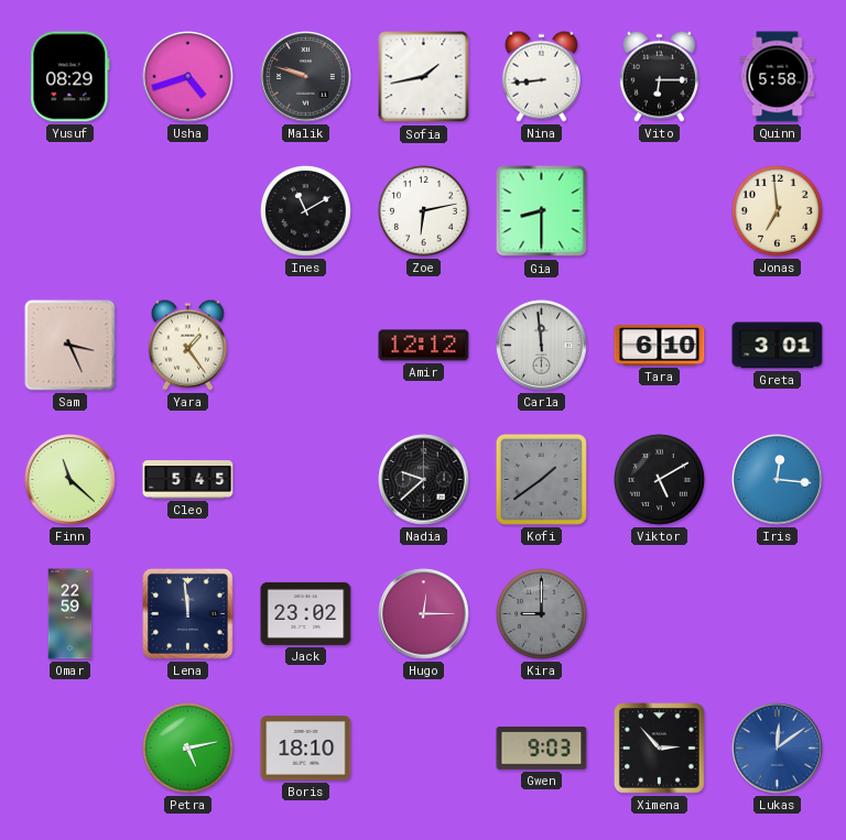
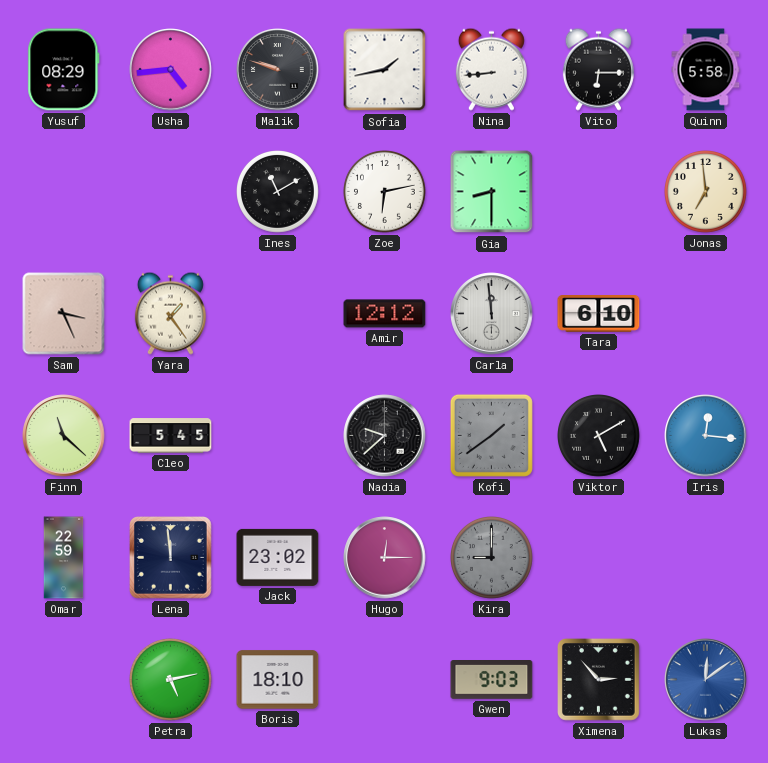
Usha: 4:42 -> 4:44
Greta: 3:01 -> none
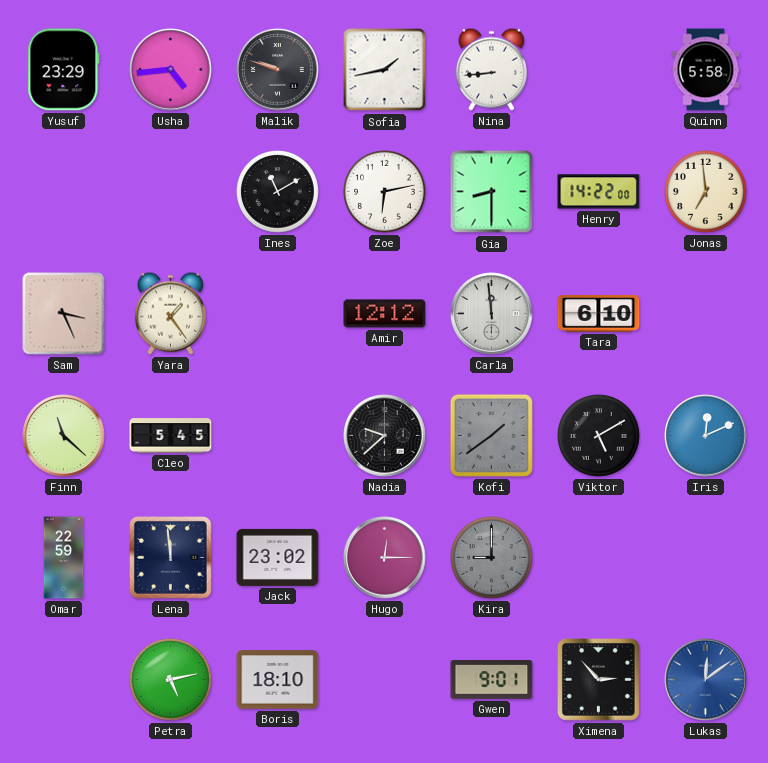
Yusuf: 08:29 -> 23:29
Vito: 6:15 -> none
Henry: none -> 14:22
Iris: 12:16 -> 12:11
Gwen: 9:03 -> 9:01
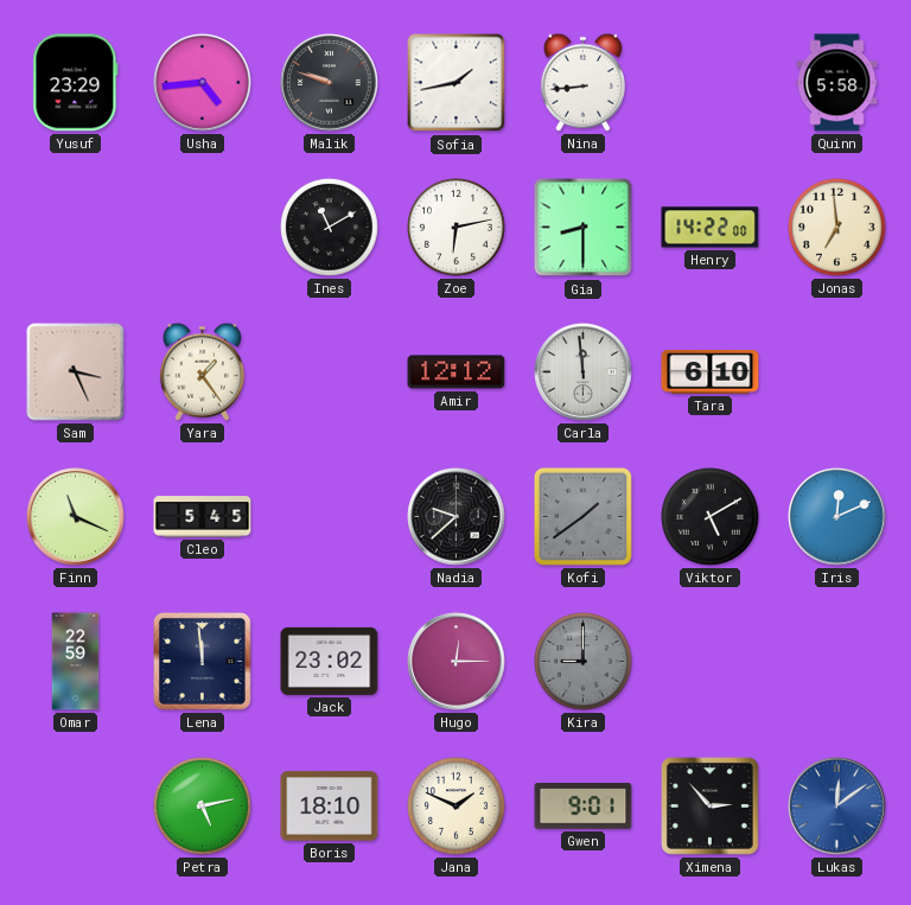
Finn: 11:22 -> 11:19
Jana: none -> 1:49
